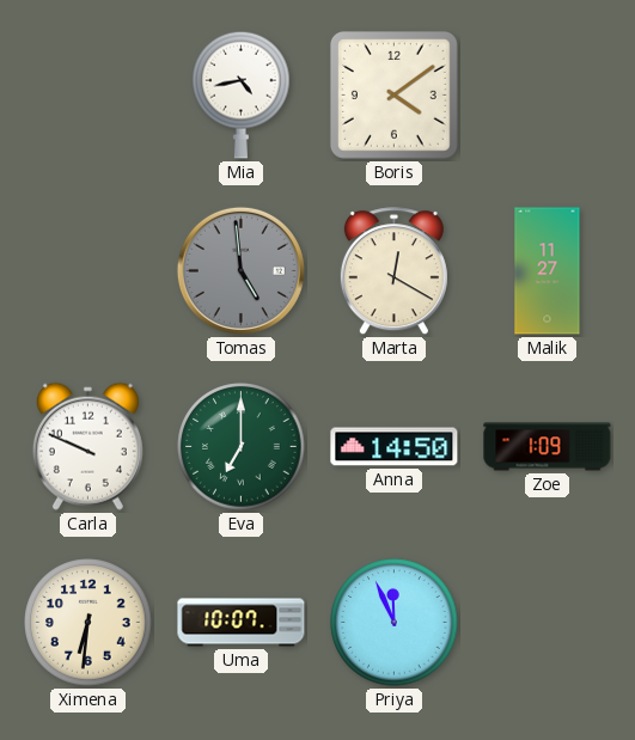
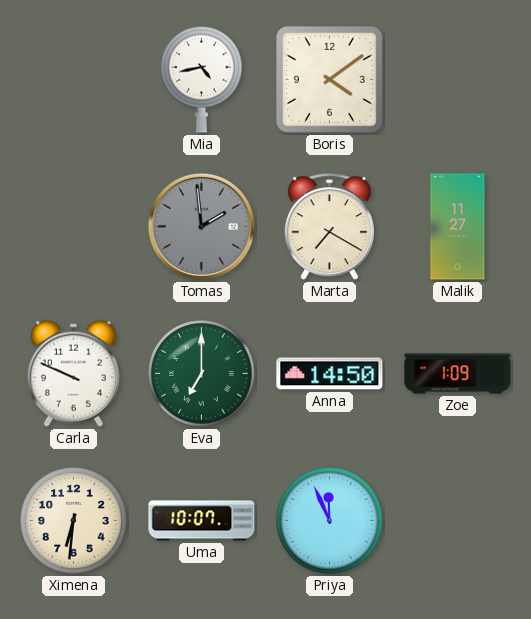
Tomas: 4:59 -> 1:59
Marta: 12:20 -> 7:20
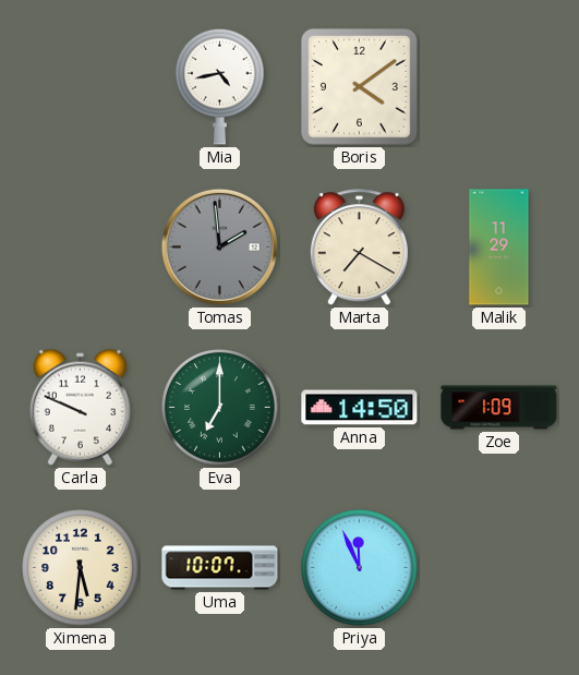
Malik: 11:27 -> 11:29
Ximena: 6:31 -> 5:31
